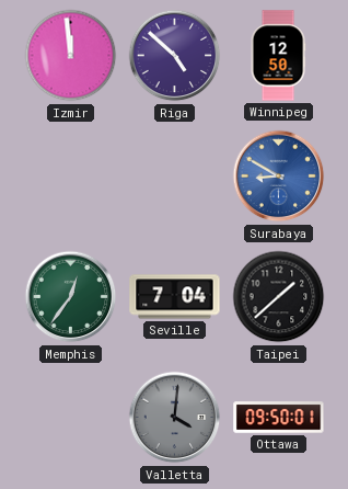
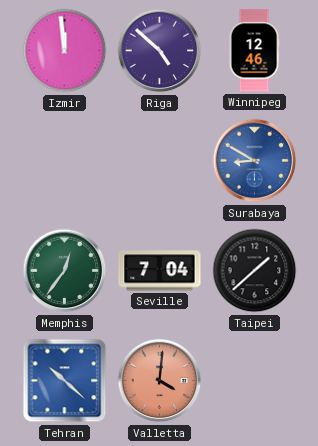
Winnipeg: 12:50 -> 12:46
Tehran: none -> 10:22
Valletta dial: grey -> salmon
Ottawa: 09:50 -> none
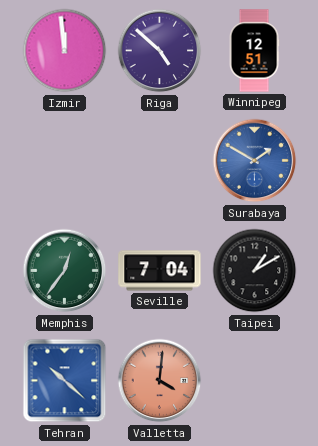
Winnipeg: 12:46 -> 12:51
Surabaya: 8:50 -> 1:50
Taipei: 1:38 -> 1:10
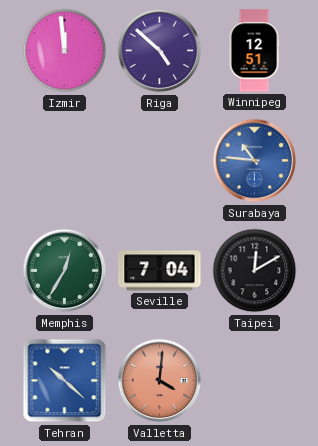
Surabaya: 1:50 -> 10:46
Memphis: 12:36 -> 12:35
Taipei: 1:10 -> 12:10
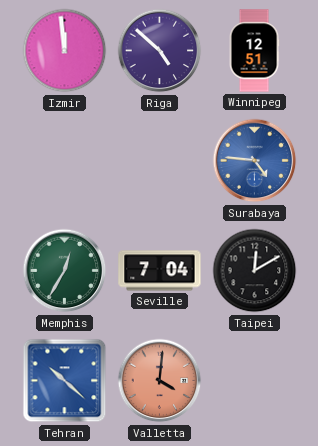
Surabaya: 10:46 -> 4:46
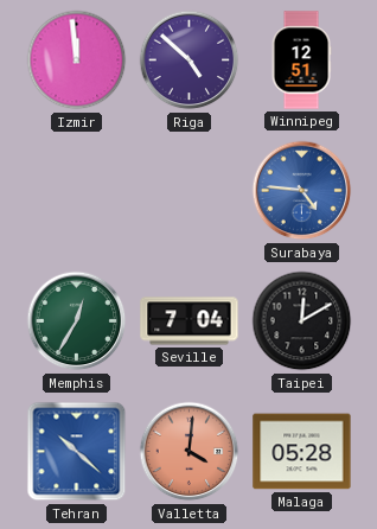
Malaga: none -> 05:28
